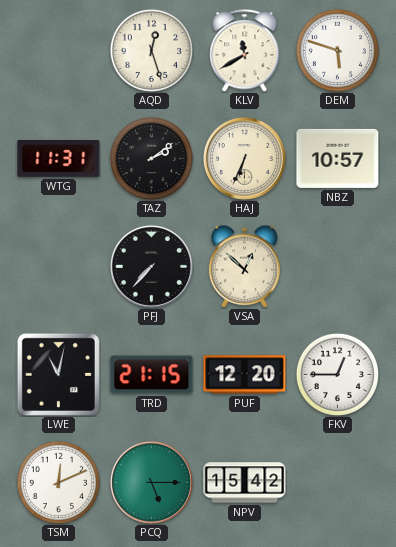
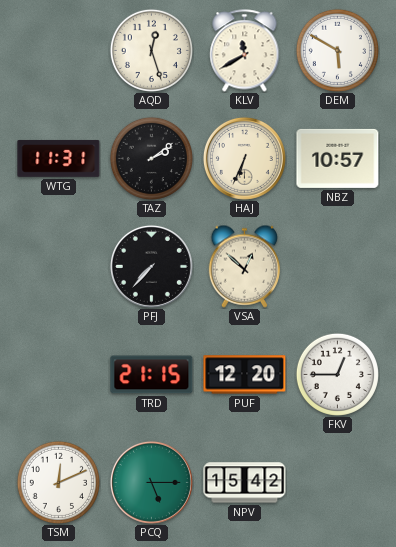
DEM: 5:48 -> 5:50
LWE: 11:02 -> none
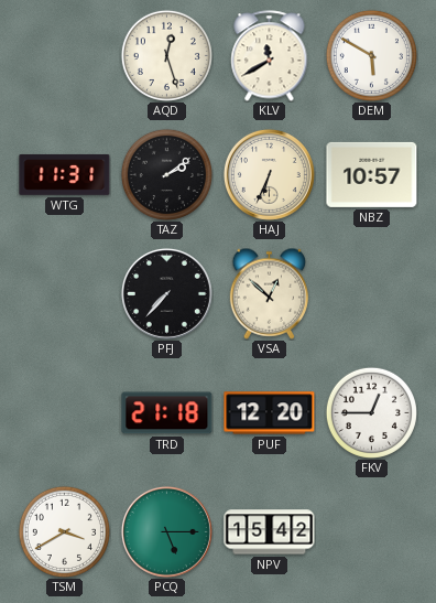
TRD: 21:15 -> 21:18
TSM: 12:11 -> 3:40
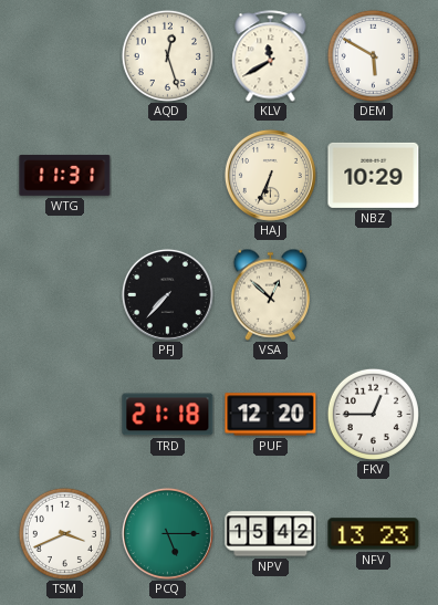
TAZ: 2:09 -> none
NBZ: 10:57 -> 10:29
TSM: 3:40 -> 3:41
NFV: none -> 13:23
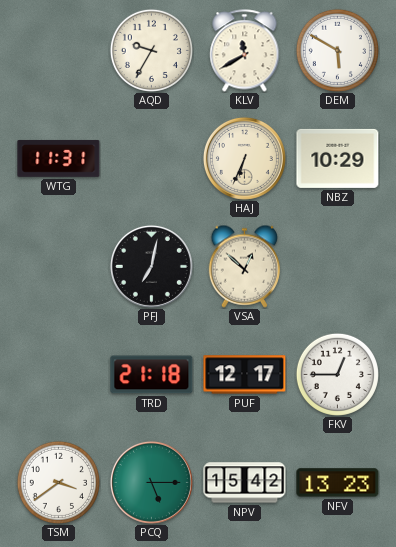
AQD: 12:27 -> 9:35
PFJ: 7:37 -> 7:02
PUF: 12:20 -> 12:17
TSM: 3:41 -> 3:39
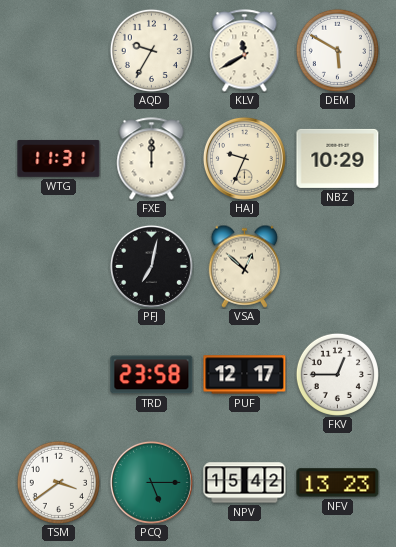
FXE: none -> 12:00
HAJ: 6:34 -> 9:34
TRD: 21:18 -> 23:58
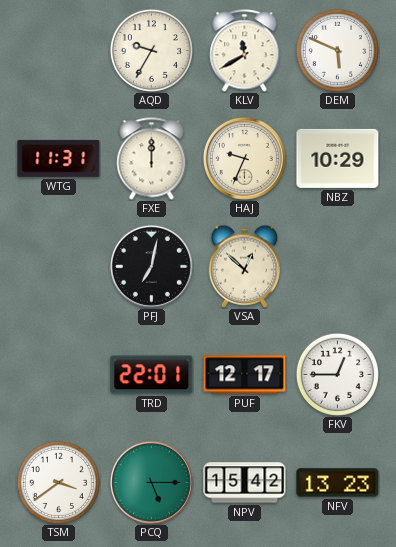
DEM: 5:50 -> 5:49
TRD: 23:58 -> 22:01
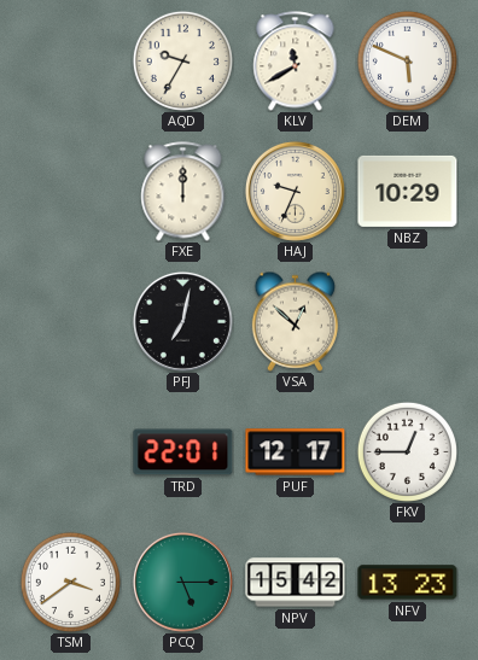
WTG: 11:31 -> none
